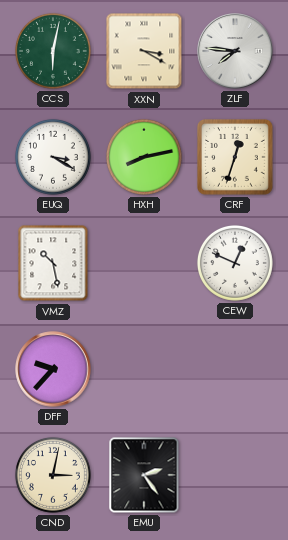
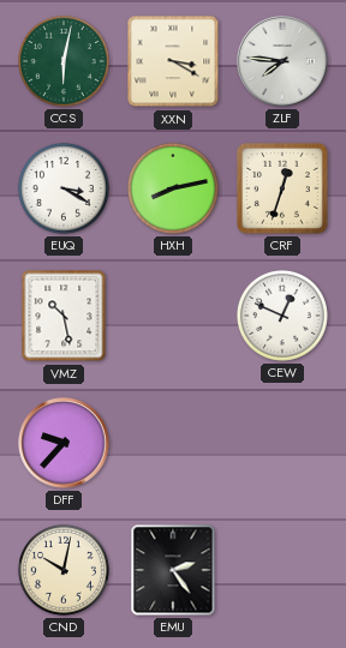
CND: 3:02 -> 10:02
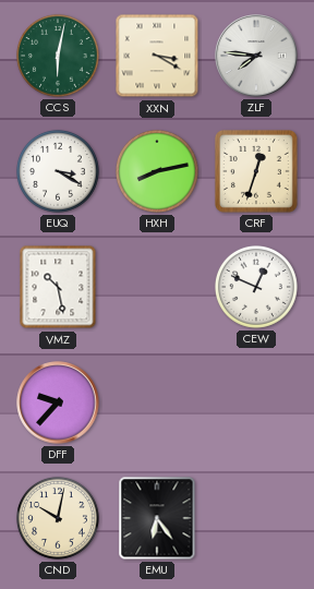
EMU: 2:24 -> 6:24
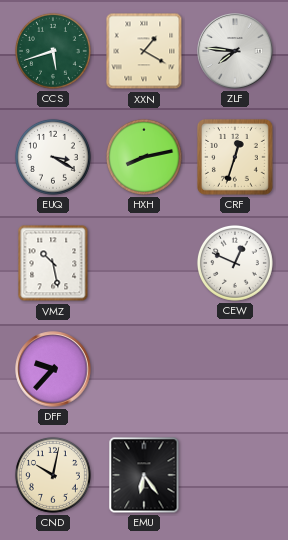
CCS: 6:02 -> 5:42
XXN: 3:20 -> 1:20
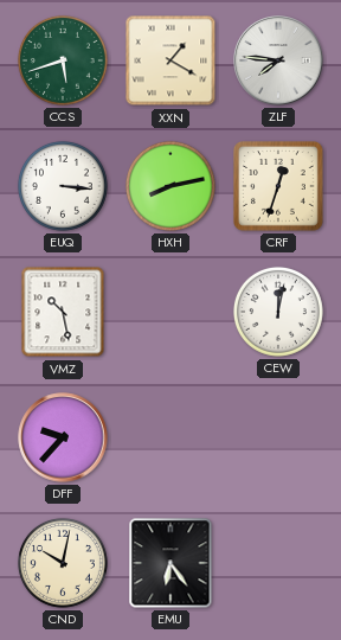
EUQ: 3:20 -> 3:16
CEW: 12:49 -> 12:02
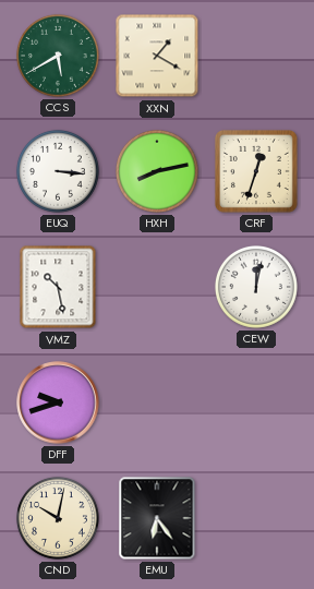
CCS: 5:42 -> 5:40
ZLF: 7:46 -> none
DFF: 9:37 -> 9:42
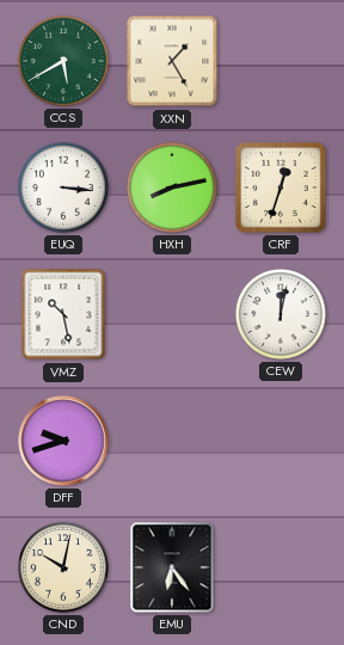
XXN: 1:20 -> 1:25
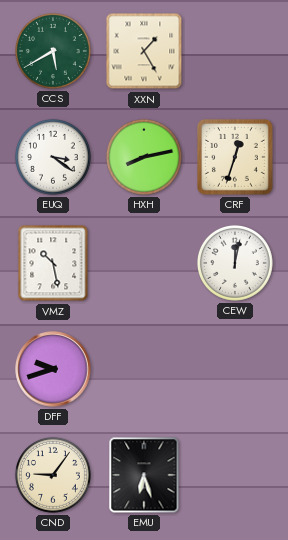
EUQ: 3:16 -> 3:21
CND: 10:02 -> 9:06
EMU: 6:24 -> 6:27
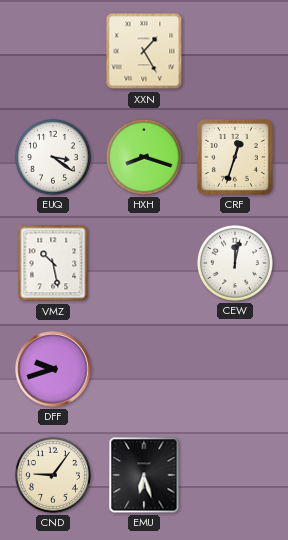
CCS: 5:40 -> none
HXH: 8:13 -> 8:18
